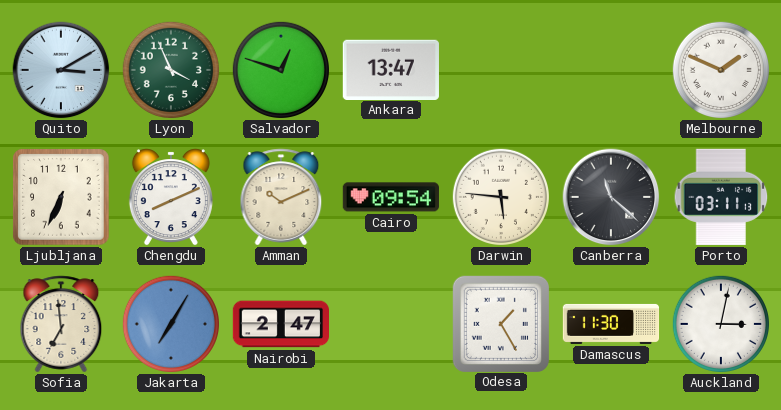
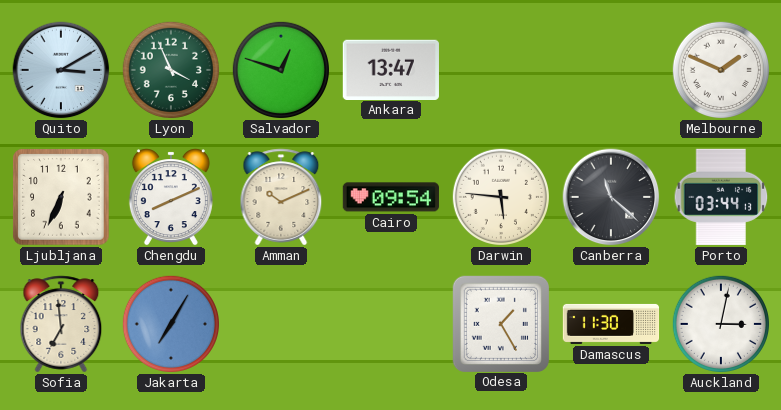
Porto: 03:11 -> 03:44
Nairobi: 2:47 -> none
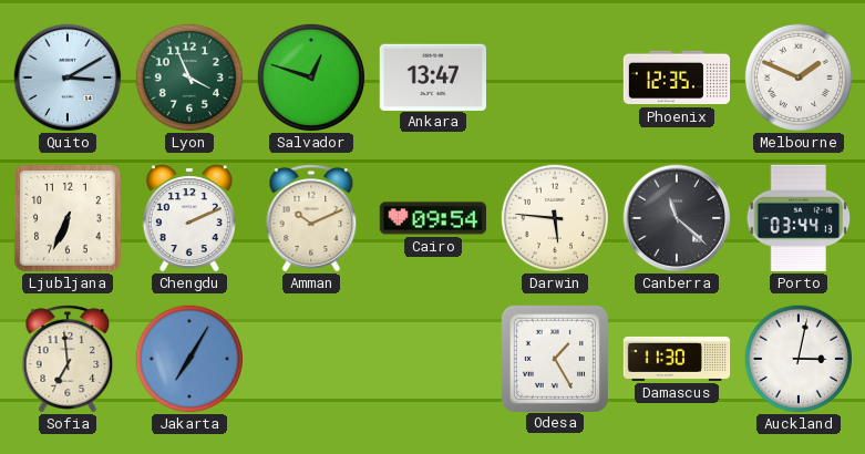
Phoenix: none -> 12:35
Chengdu: 8:11 -> 2:11
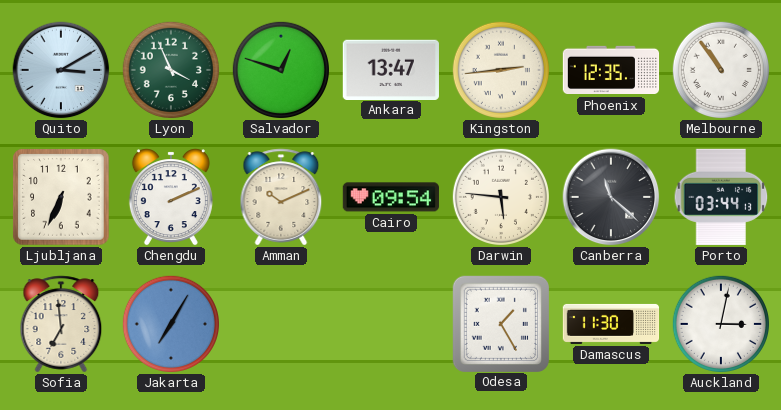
Kingston: none -> 2:44
Melbourne: 1:49 -> 10:54
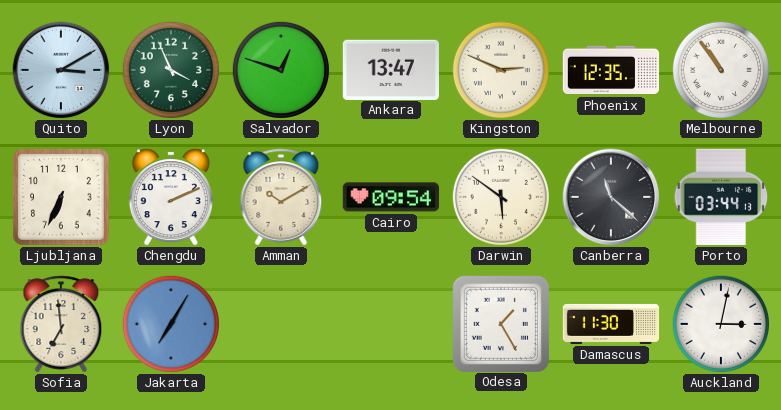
Kingston: 2:44 -> 2:49
Amman: 10:11 -> 10:10
Darwin: 5:46 -> 5:51
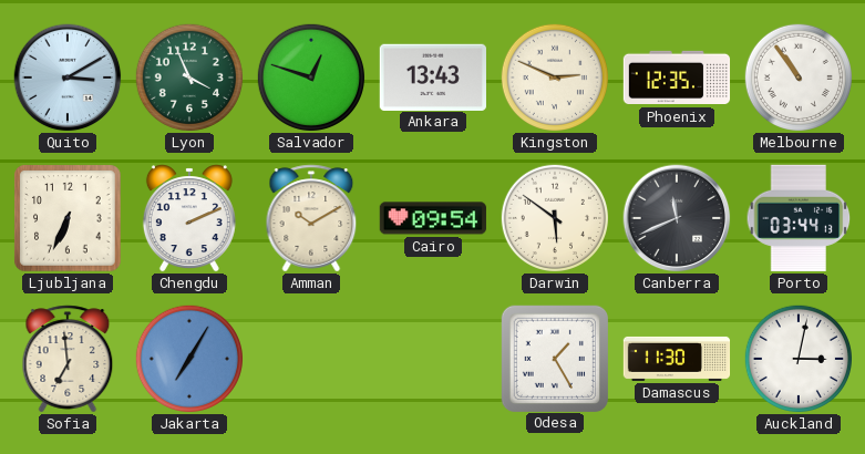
Ankara: 13:47 -> 13:43
Canberra: 11:22 -> 11:41
